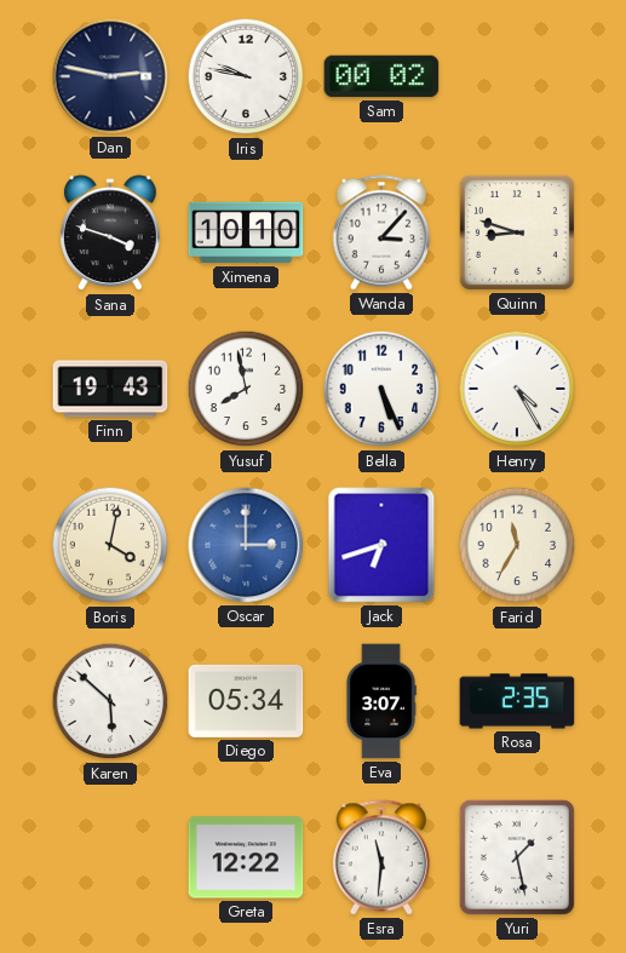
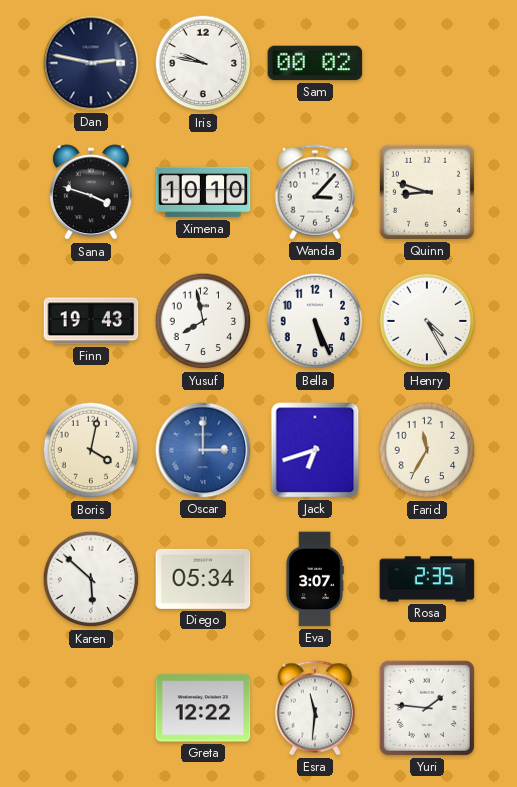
Yuri: 1:28 -> 1:46
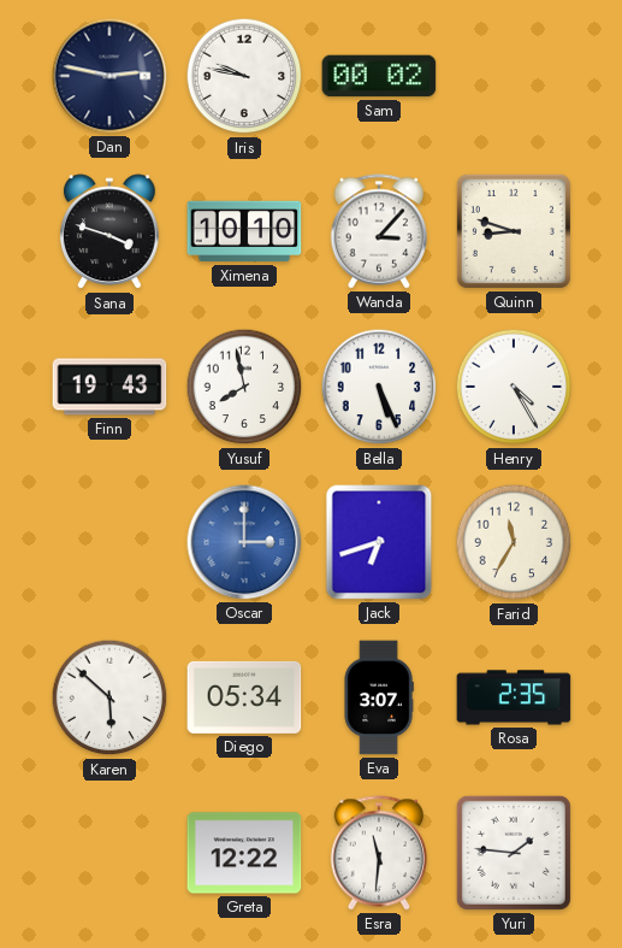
Boris: 4:02 -> none
